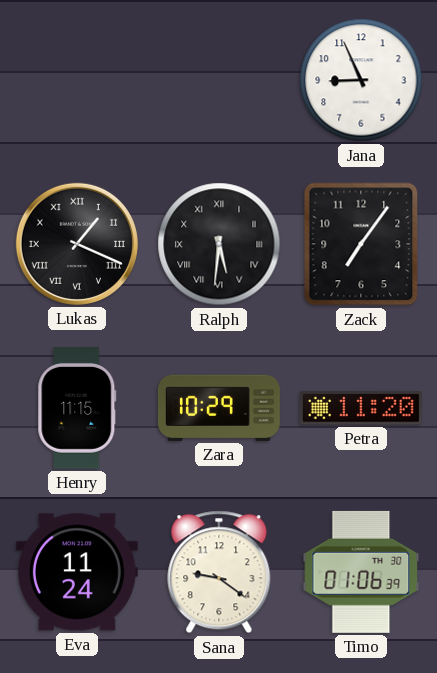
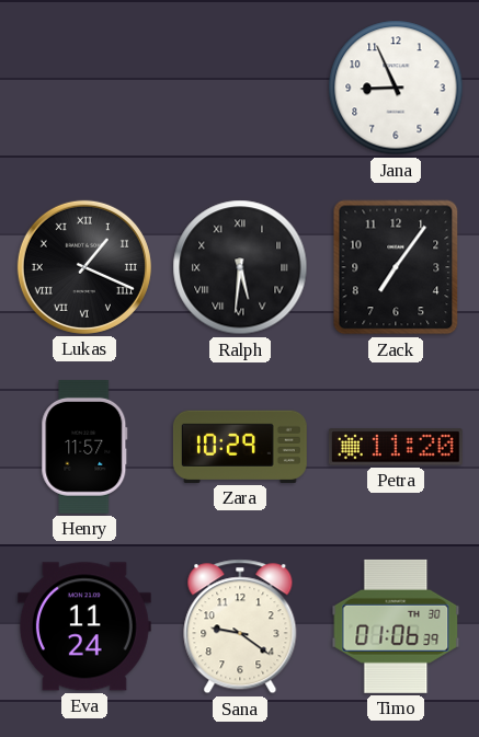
Henry: 11:15 -> 11:57
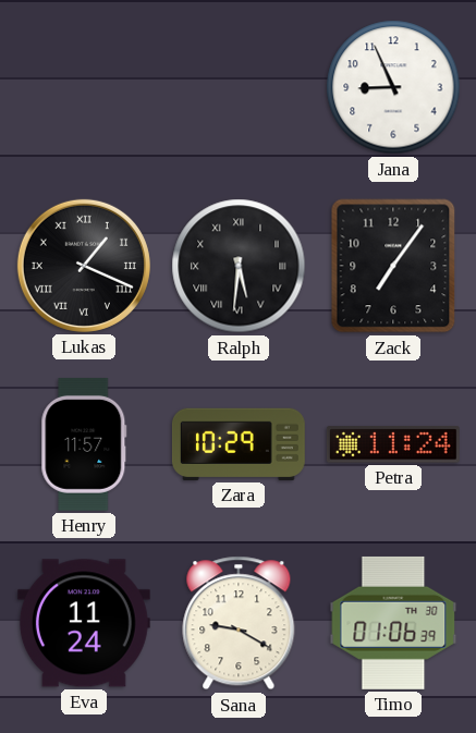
Petra: 11:20 -> 11:24
Sana: 9:21 -> 9:20
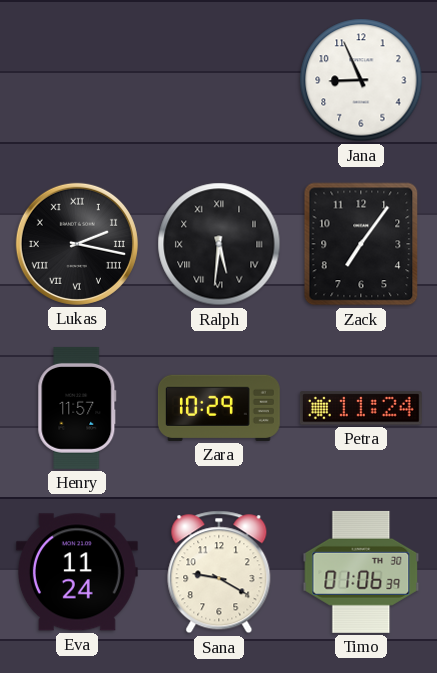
Lukas: 1:19 -> 2:17
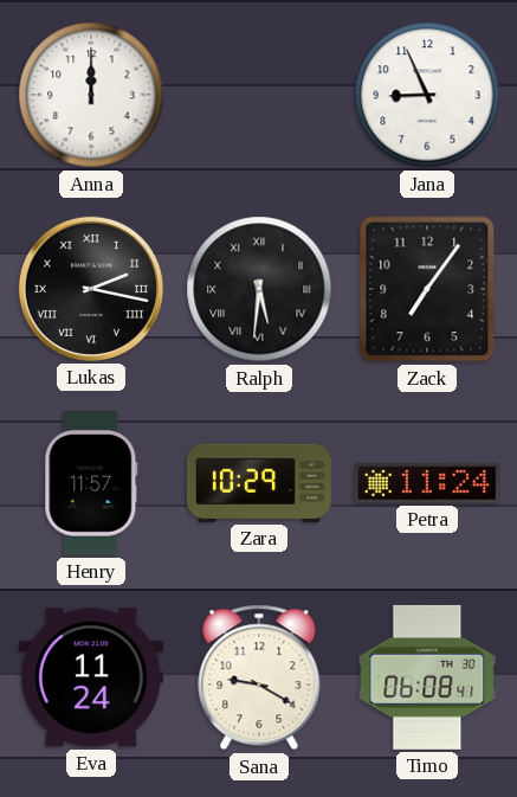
Anna: none -> 12:00
Timo: 01:06 -> 06:08
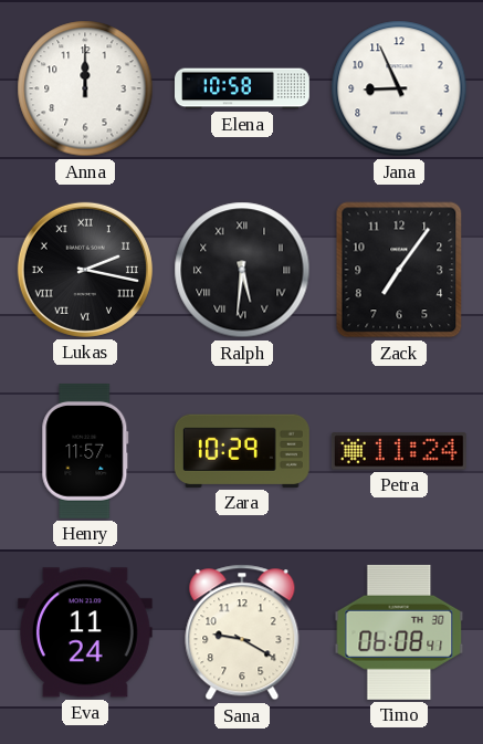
Elena: none -> 10:58
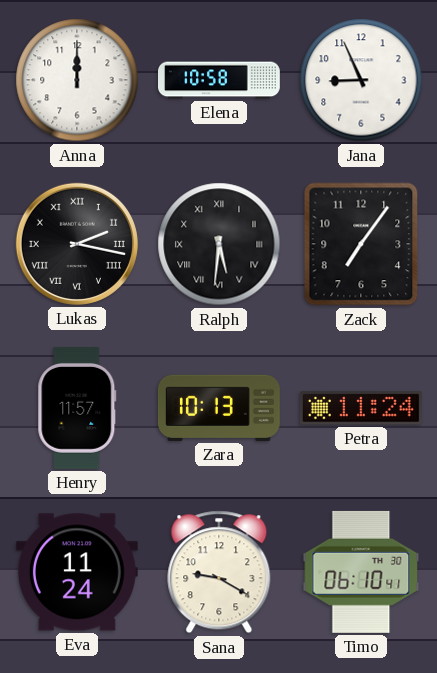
Zara: 10:29 -> 10:13
Timo: 06:08 -> 06:10
